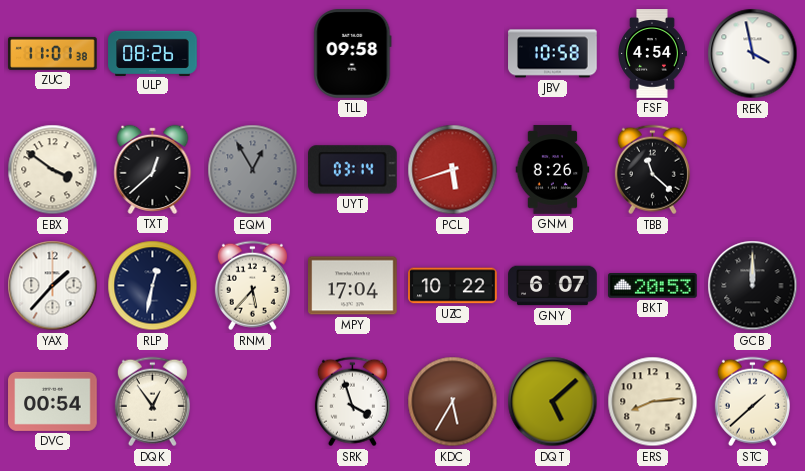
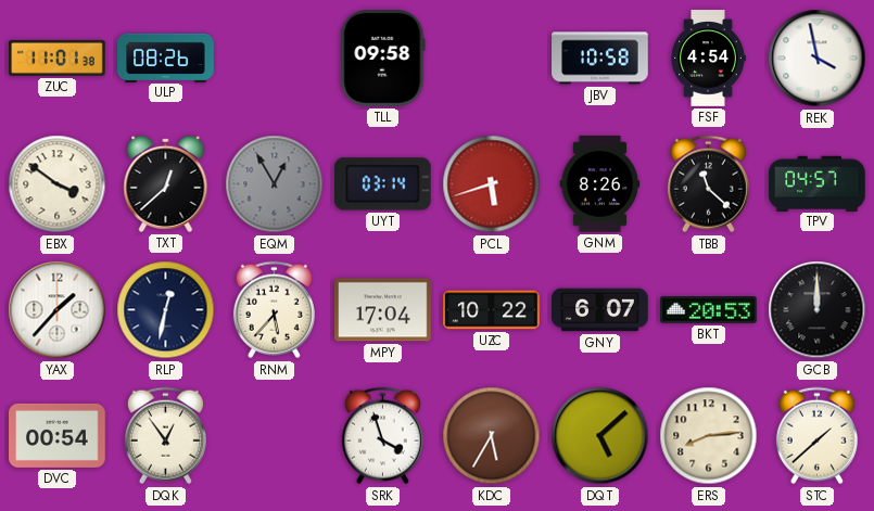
TPV: none -> 04:57
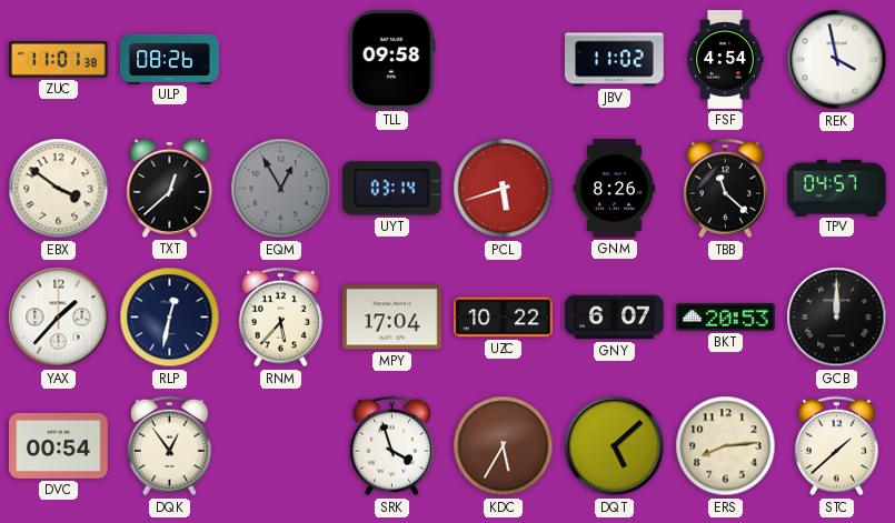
JBV: 10:58 -> 11:02
